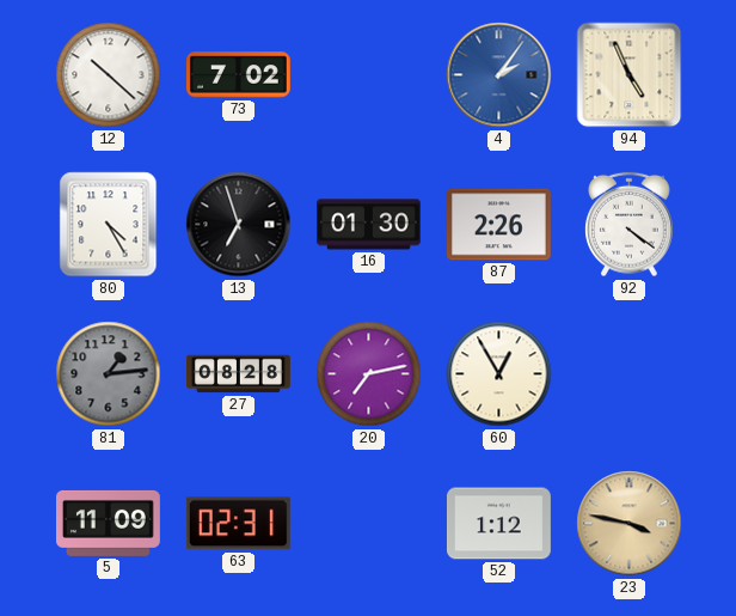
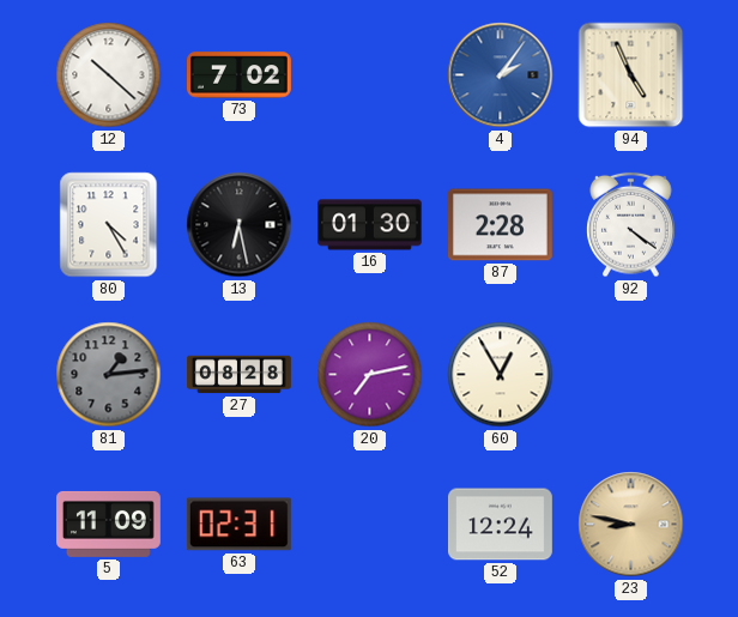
13: 6:57 -> 6:28
87: 2:26 -> 2:28
52: 1:12 -> 12:24
23: 3:47 -> 8:47
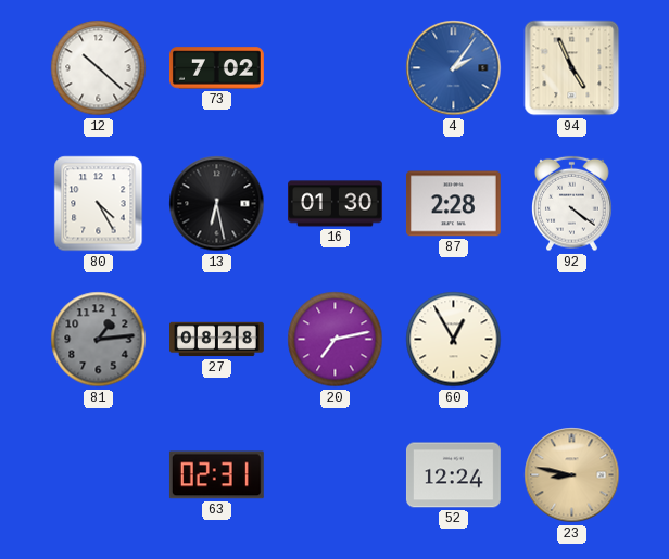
5: 11:09 -> none
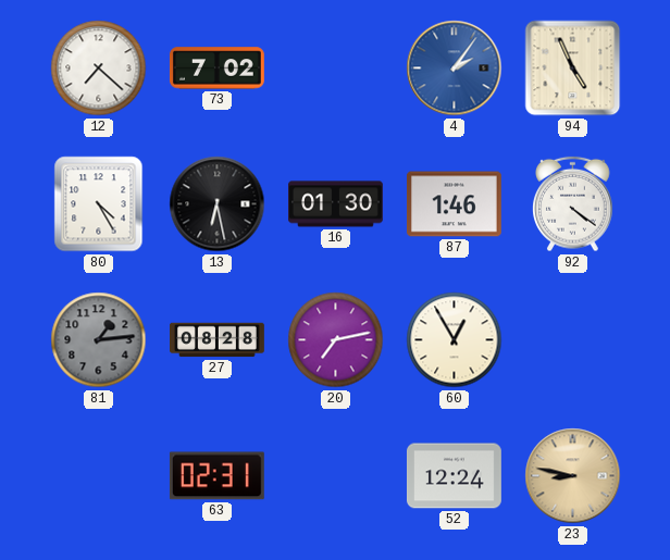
12: 10:22 -> 7:22
87: 2:28 -> 1:46
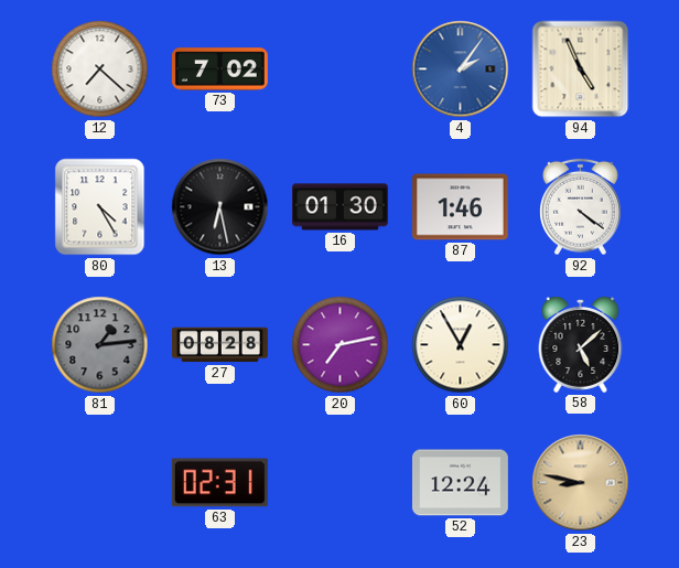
58: none -> 5:08
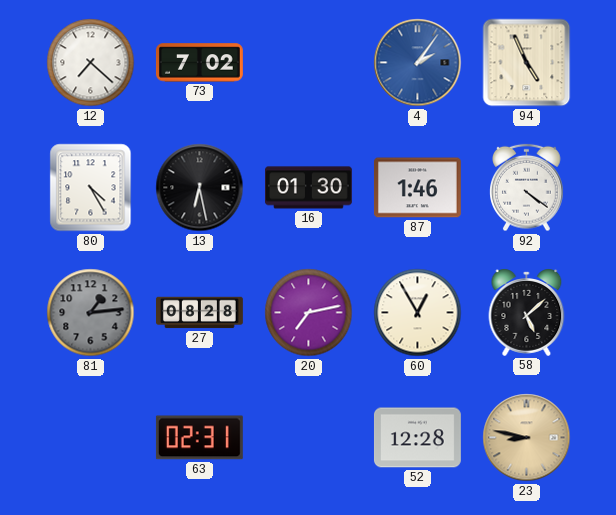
52: 12:24 -> 12:28
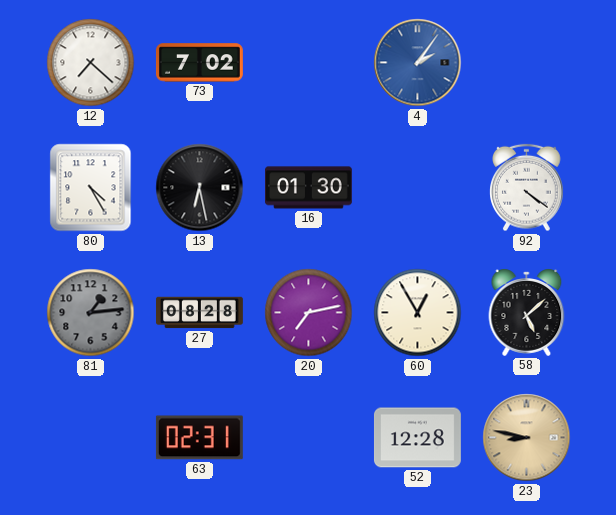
94: 4:56 -> none
87: 1:46 -> none
